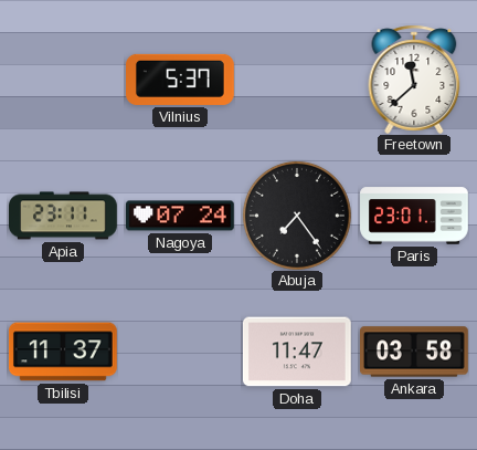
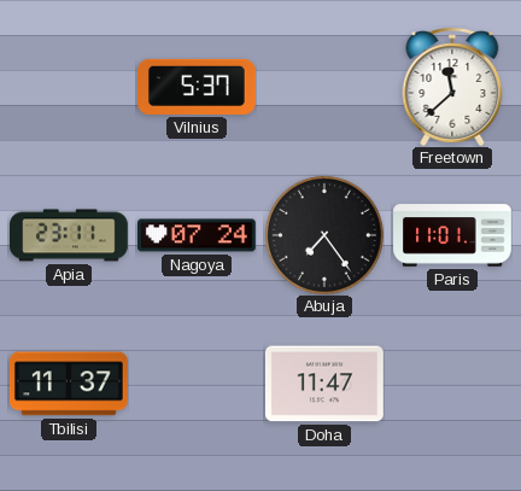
Paris: 23:01 -> 11:01
Ankara: 03:58 -> none
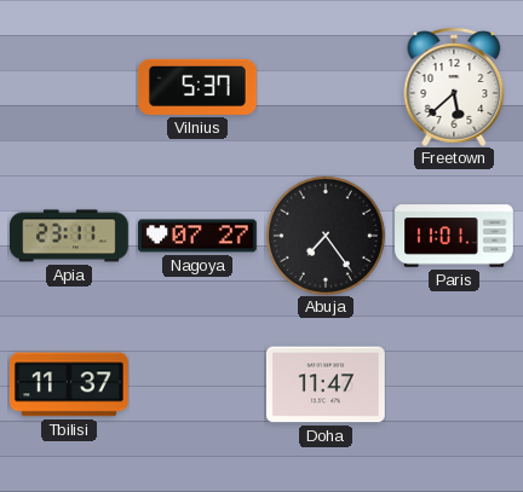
Freetown: 11:38 -> 5:38
Nagoya: 07:24 -> 07:27
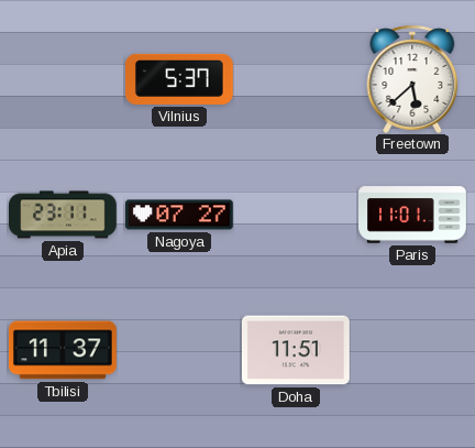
Abuja: 7:24 -> none
Doha: 11:47 -> 11:51
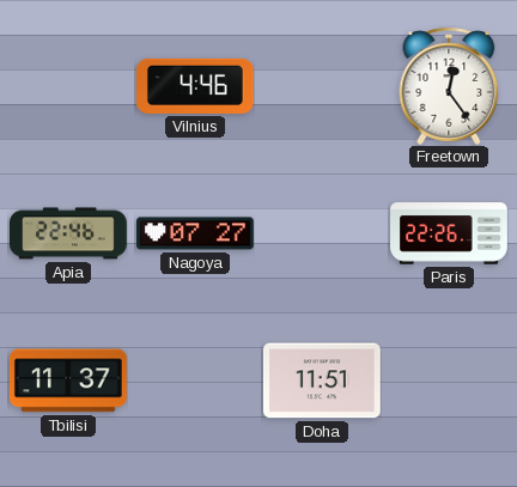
Vilnius: 5:37 -> 4:46
Freetown: 5:38 -> 12:24
Apia: 23:11 -> 22:46
Paris: 11:01 -> 22:26
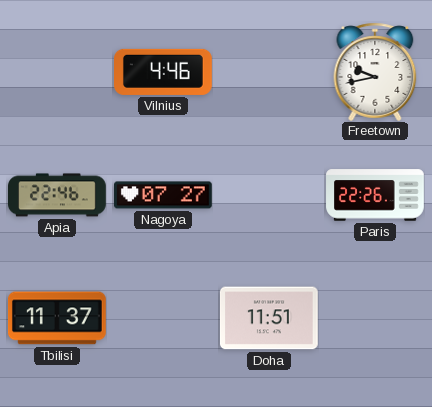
Freetown: 12:24 -> 9:43
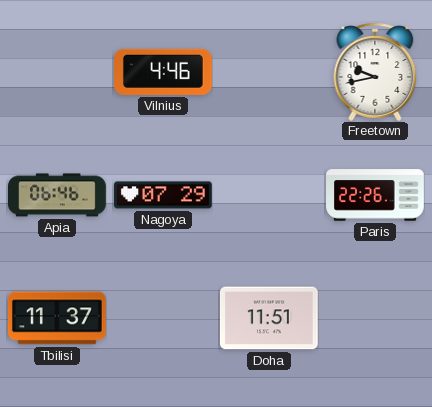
Apia: 22:46 -> 06:46
Nagoya: 07:27 -> 07:29
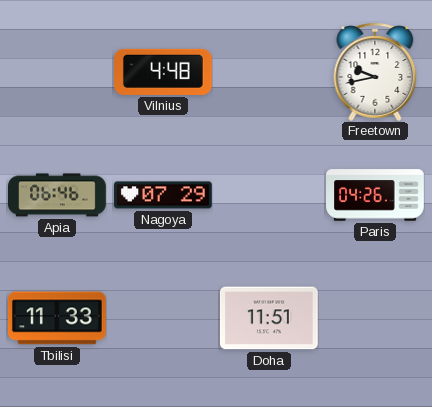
Vilnius: 4:46 -> 4:48
Paris: 22:26 -> 04:26
Tbilisi: 11:37 -> 11:33
